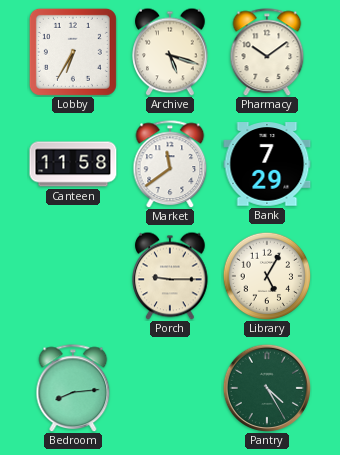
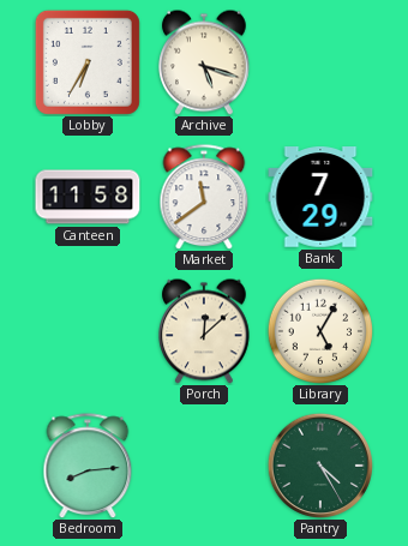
Pharmacy: 10:09 -> none
Porch: 9:15 -> 12:08
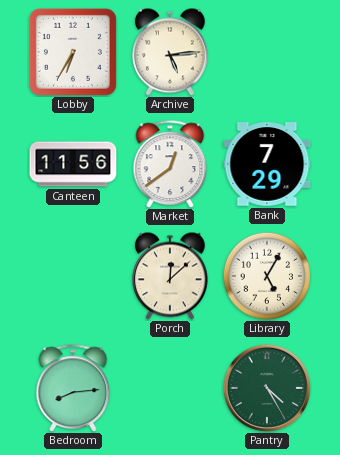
Archive: 5:18 -> 5:14
Canteen: 11:58 -> 11:56
Market: 11:39 -> 12:39
